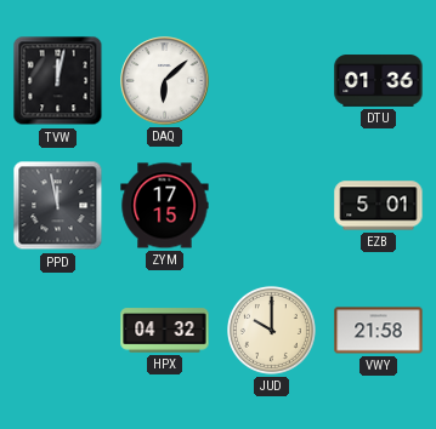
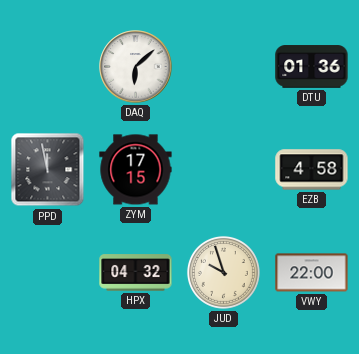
TVW: 12:02 -> none
EZB: 5:01 -> 4:58
JUD: 10:00 -> 9:57
VWY: 21:58 -> 22:00
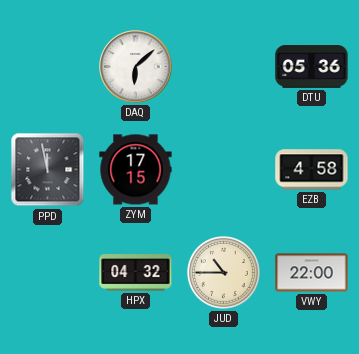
DTU: 01:36 -> 05:36
JUD: 9:57 -> 10:45
